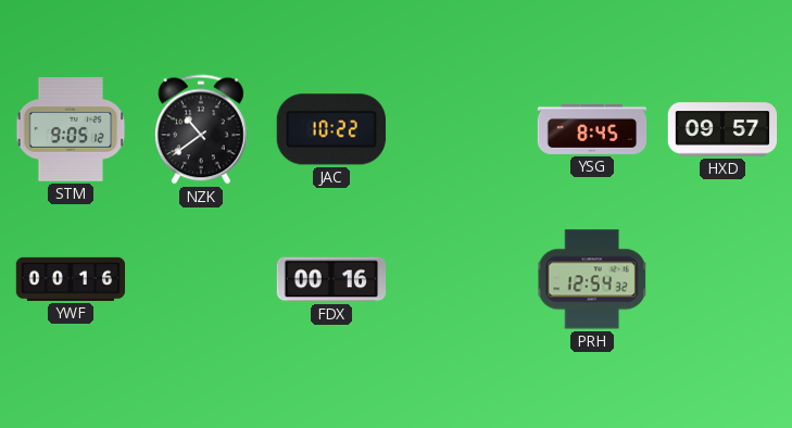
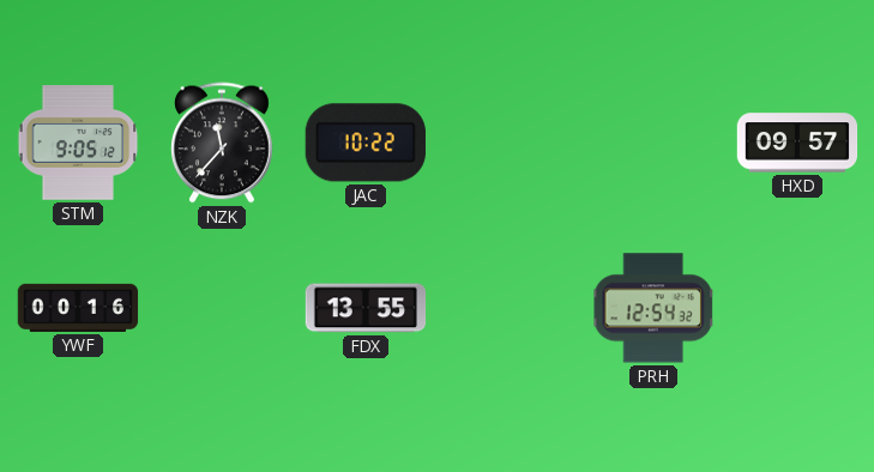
NZK: 10:39 -> 11:37
YSG: 8:45 -> none
FDX: 00:16 -> 13:55
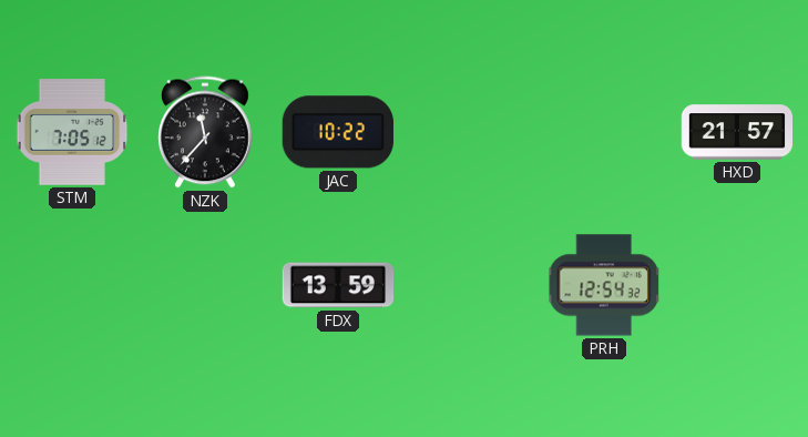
STM: 9:05 -> 7:05
HXD: 09:57 -> 21:57
YWF: 00:16 -> none
FDX: 13:55 -> 13:59
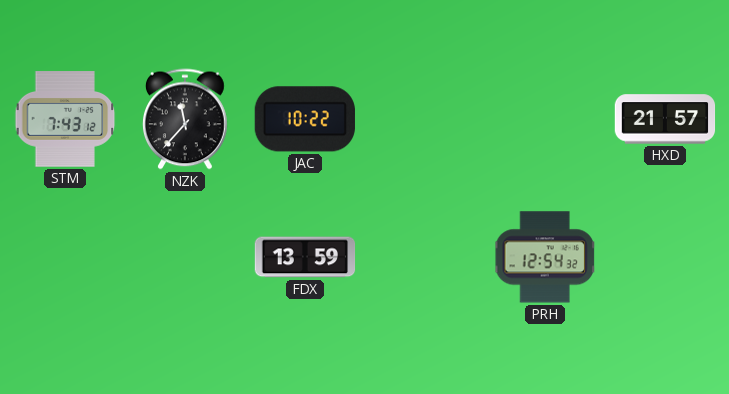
STM: 7:05 -> 7:43
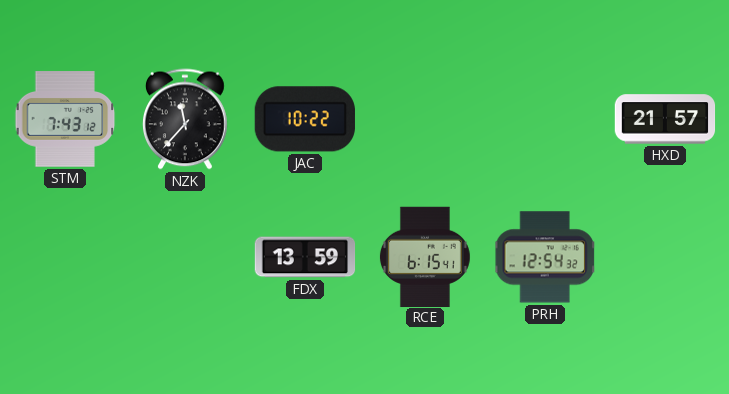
RCE: none -> 6:15
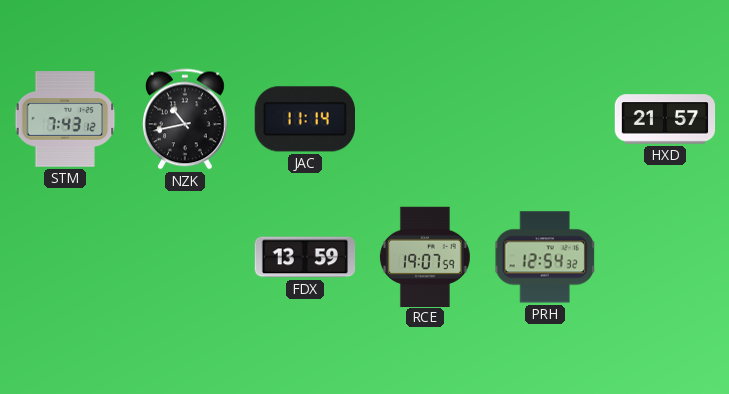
NZK: 11:37 -> 10:43
JAC: 10:22 -> 11:14
RCE: 6:15 -> 19:07
